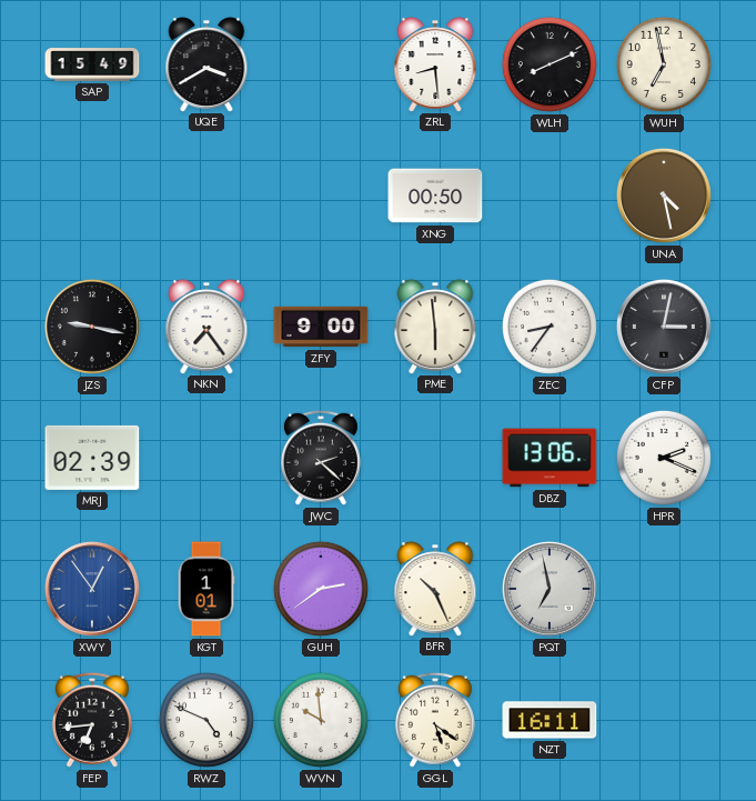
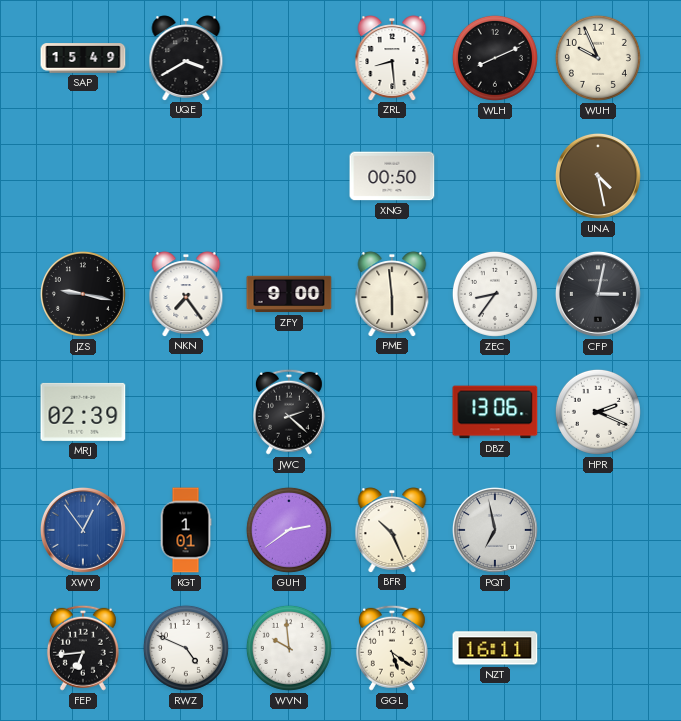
WUH: 6:58 -> 9:56
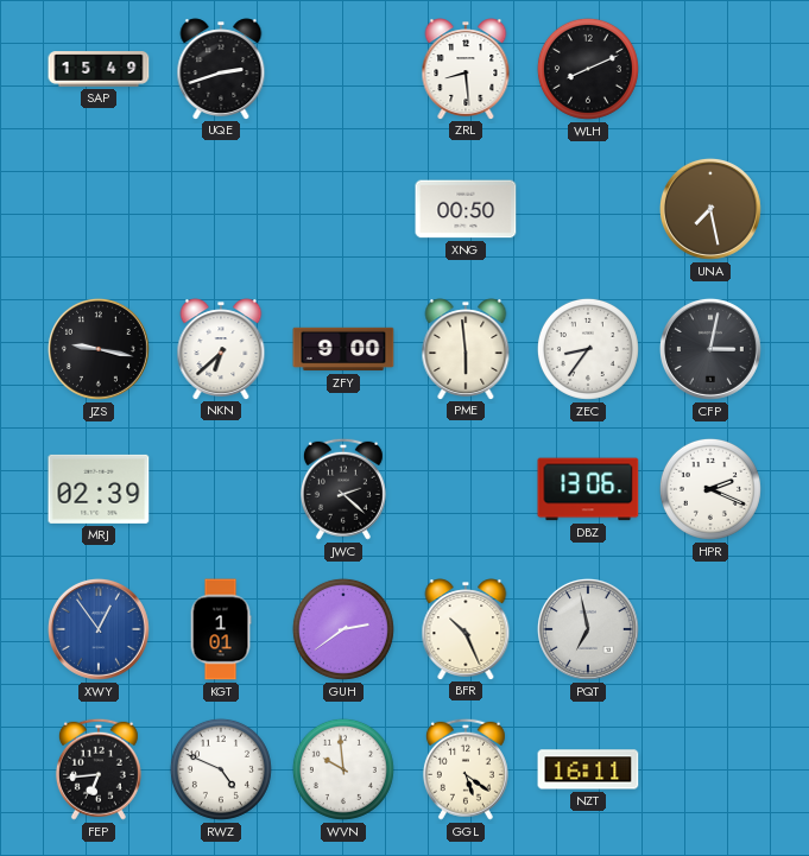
UQE: 3:40 -> 2:42
WUH: 9:56 -> none
UNA: 4:28 -> 7:28
NKN: 7:24 -> 6:38
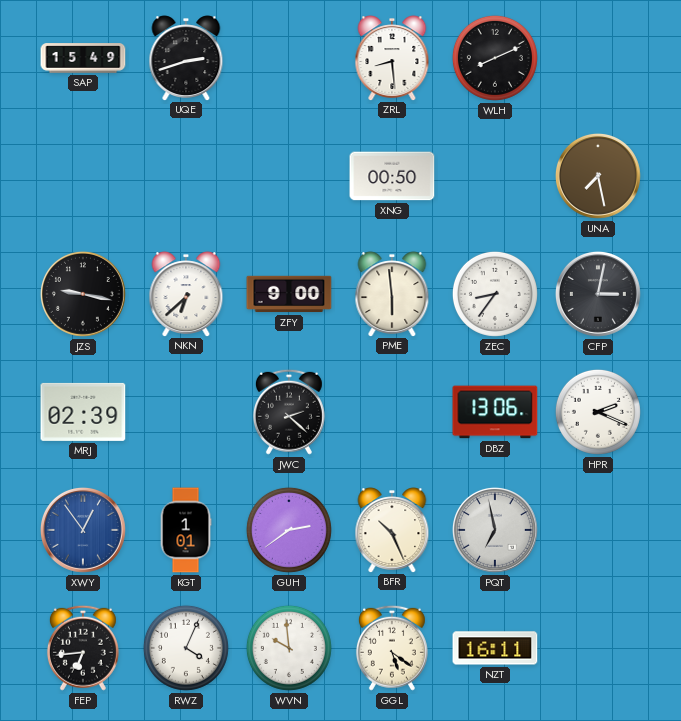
RWZ: 4:49 -> 4:04
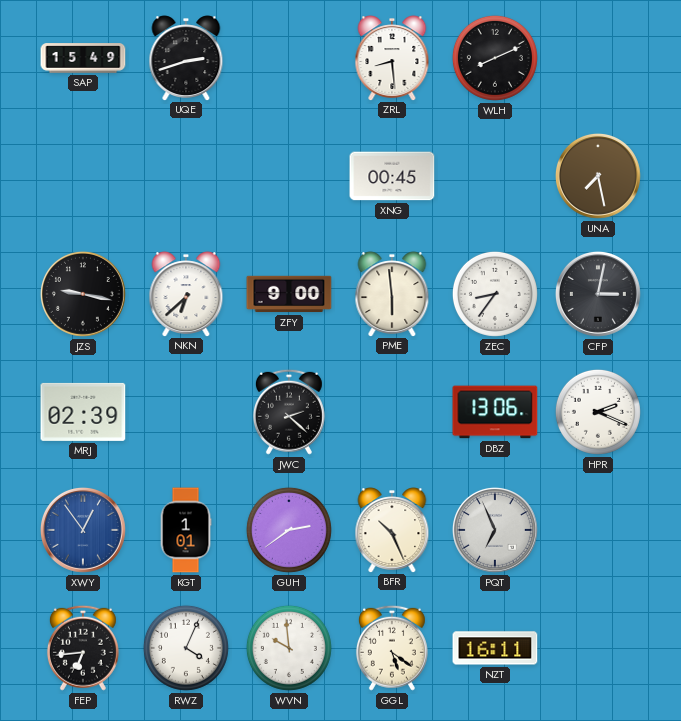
XNG: 00:50 -> 00:45
PQT: 6:58 -> 6:56
